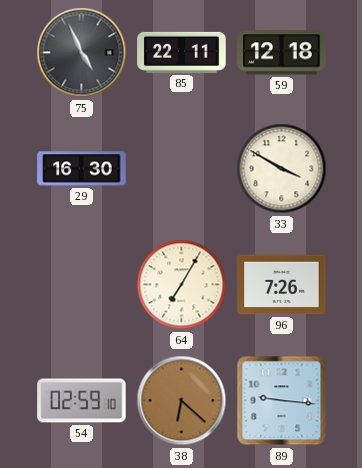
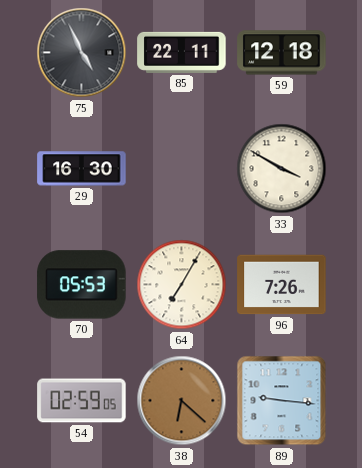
70: none -> 05:53
54: 02:59:10 -> 02:59:05
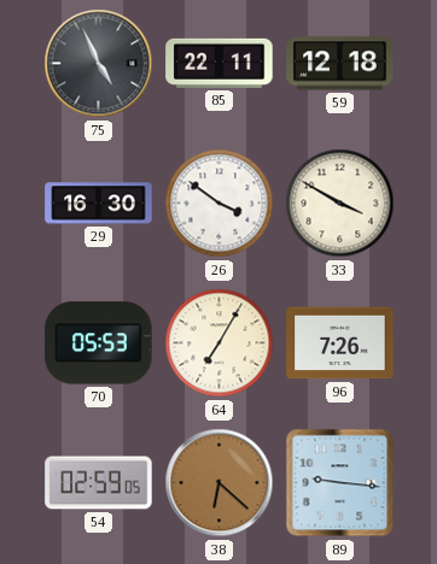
26: none -> 3:51
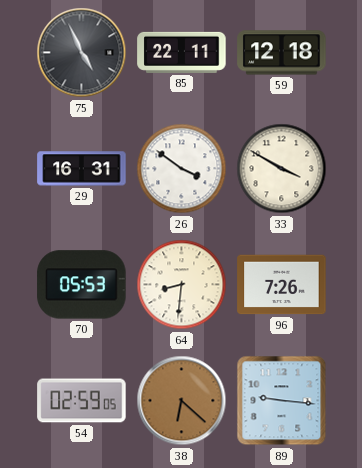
29: 16:30 -> 16:31
64: 7:05 -> 8:31
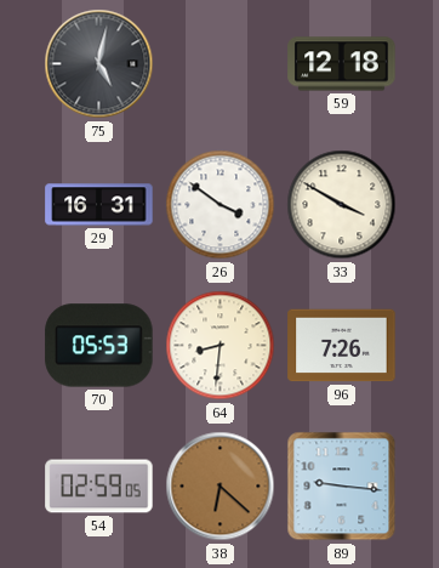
75: 4:56 -> 5:02
85: 22:11 -> none
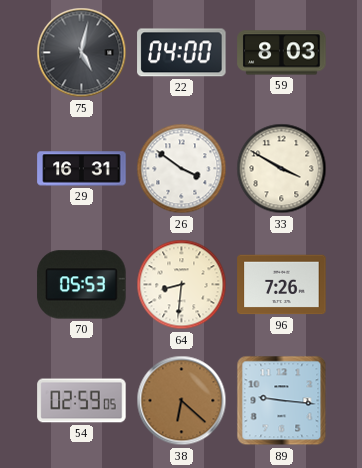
22: none -> 04:00
59: 12:18 -> 8:03
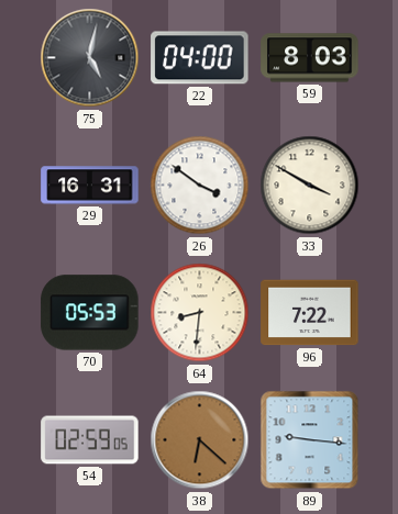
96: 7:26 -> 7:22
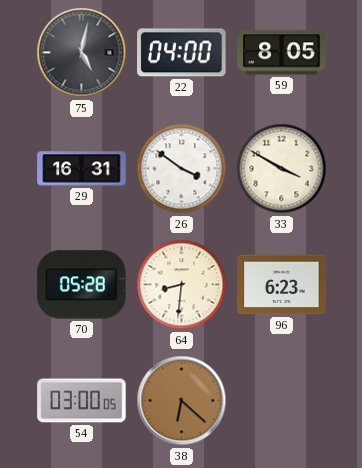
59: 8:03 -> 8:05
70: 05:53 -> 05:28
96: 7:22 -> 6:23
54: 02:59 -> 03:00
89: 9:16 -> none
